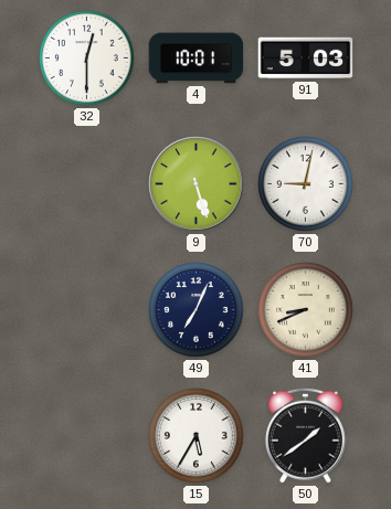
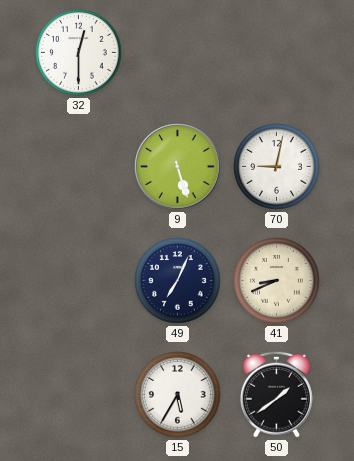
4: 10:01 -> none
91: 5:03 -> none
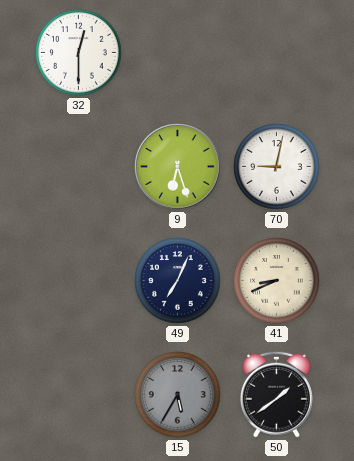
9: 5:27 -> 6:27
15 dial: white -> grey
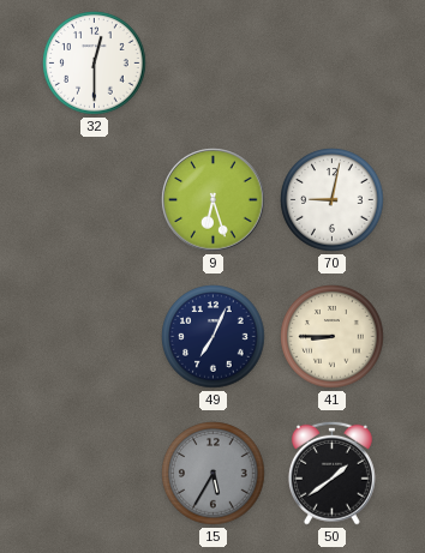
41: 8:41 -> 8:45
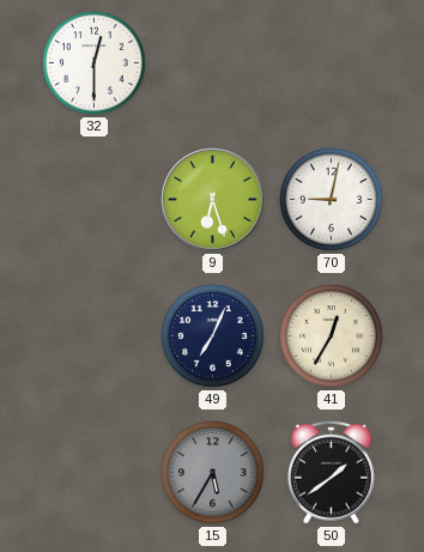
41: 8:45 -> 12:35
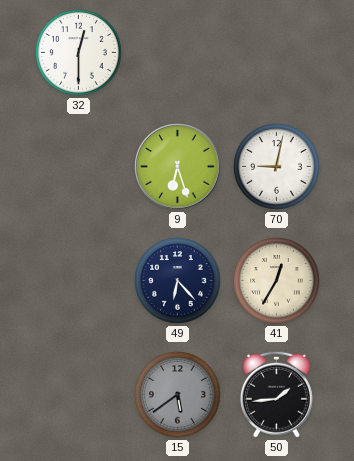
49: 7:04 -> 6:23
15: 5:35 -> 5:39
50: 1:39 -> 1:44
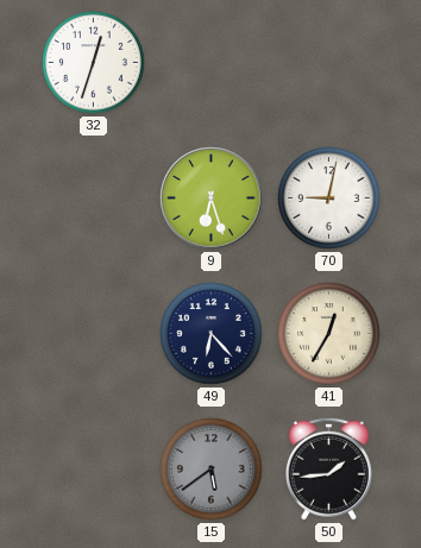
32: 12:30 -> 12:33
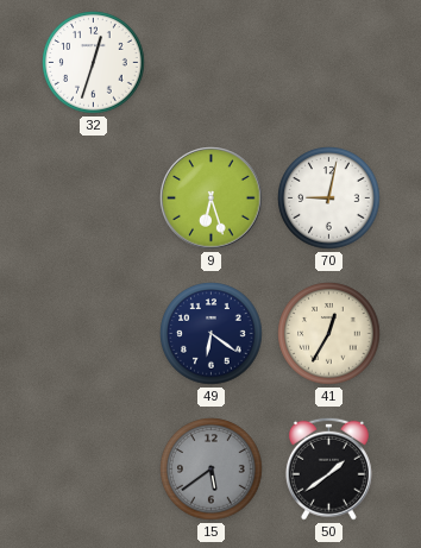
49: 6:23 -> 6:21
50: 1:44 -> 1:39
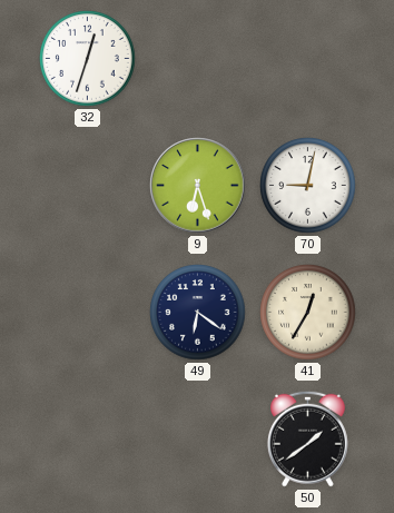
15: 5:39 -> none
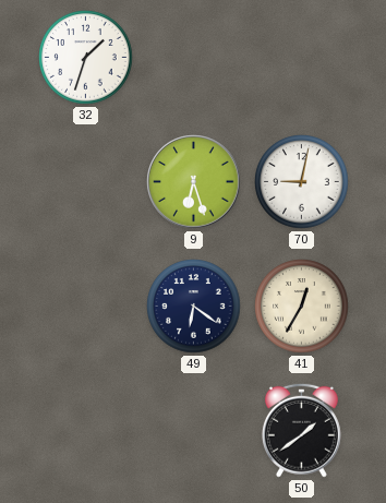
32: 12:33 -> 1:33
